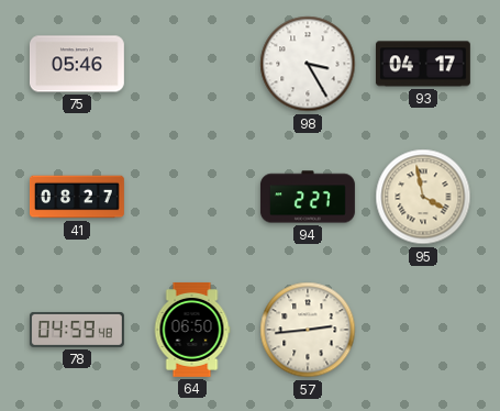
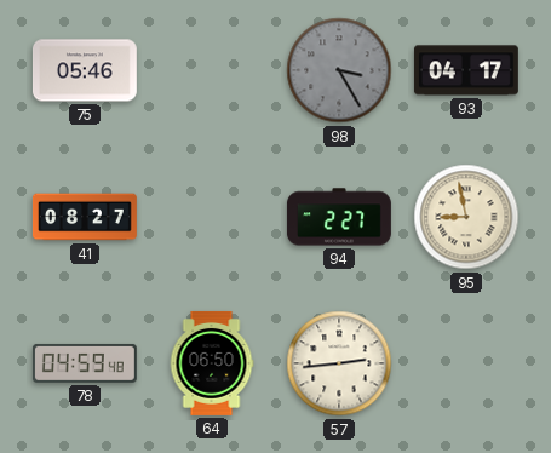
98 dial: white -> grey
95: 3:58 -> 8:58
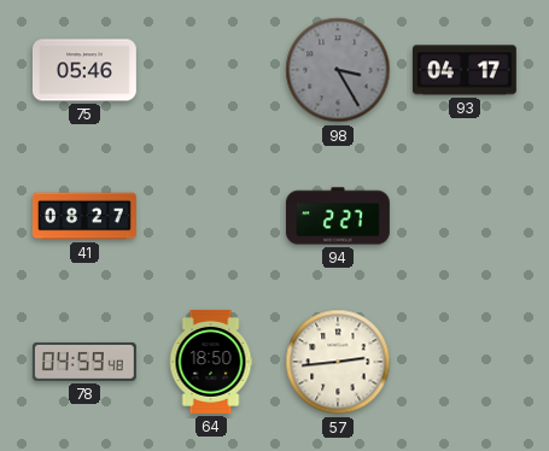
95: 8:58 -> none
64: 06:50 -> 18:50
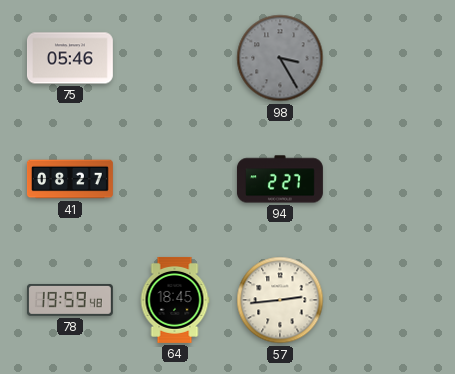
93: 04:17 -> none
78: 04:59 -> 19:59
64: 18:50 -> 18:45
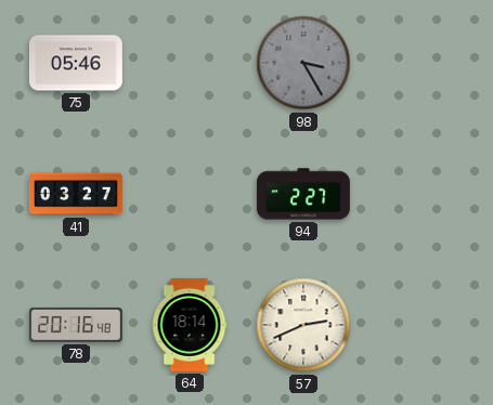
41: 08:27 -> 03:27
78: 19:59 -> 20:16
64: 18:45 -> 18:14
57: 2:44 -> 2:41
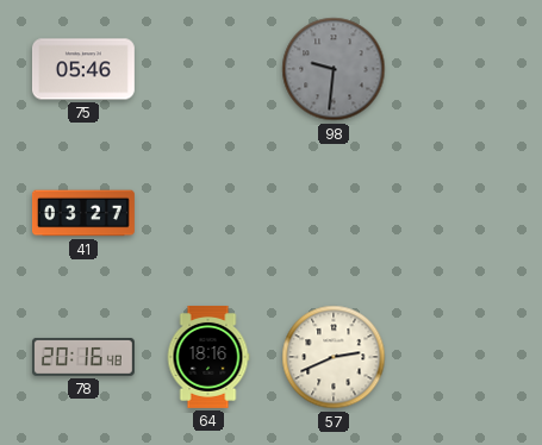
98: 3:25 -> 9:31
94: 2:27 -> none
64: 18:14 -> 18:16
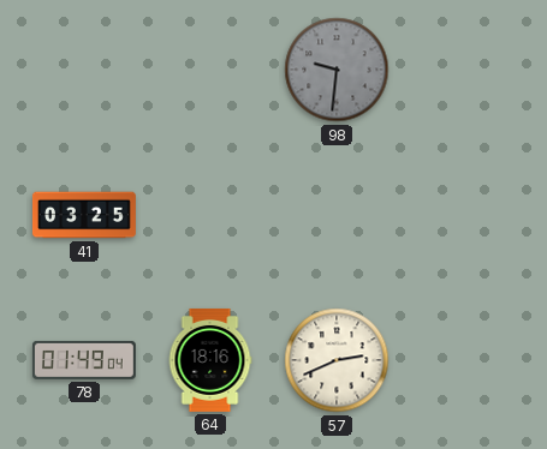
75: 05:46 -> none
41: 03:27 -> 03:25
78: 20:16 -> 01:49
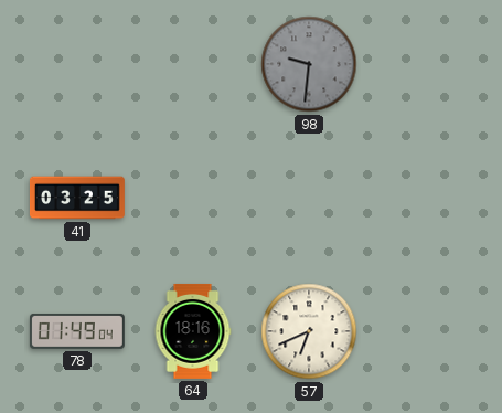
57: 2:41 -> 6:41
